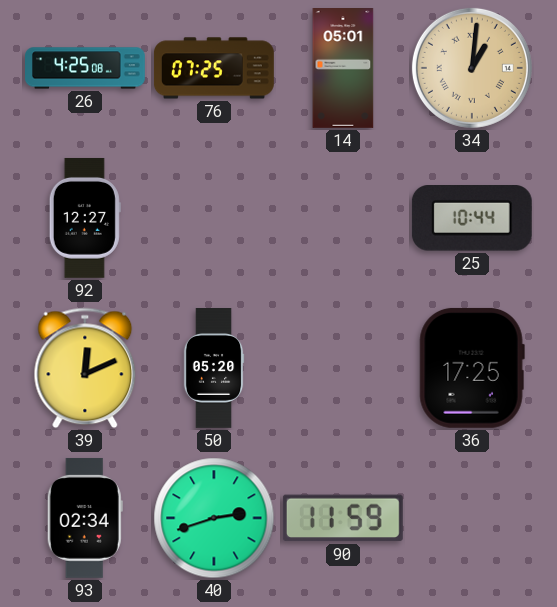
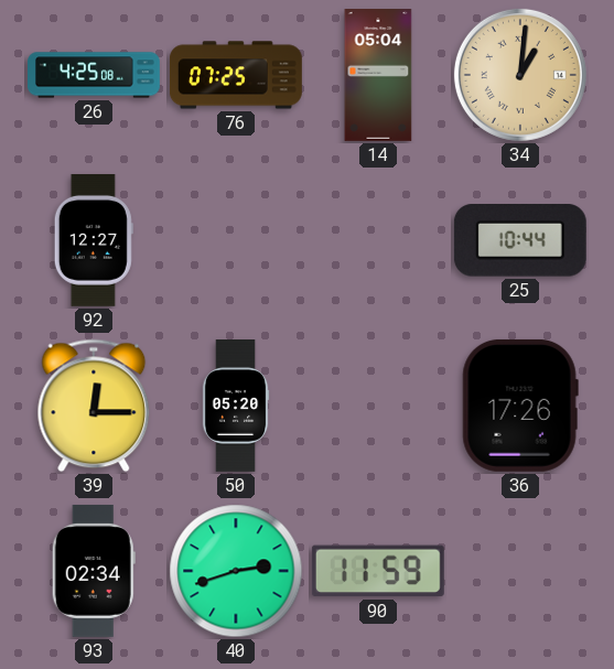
14: 05:01 -> 05:04
39: 12:11 -> 12:15
36: 17:25 -> 17:26
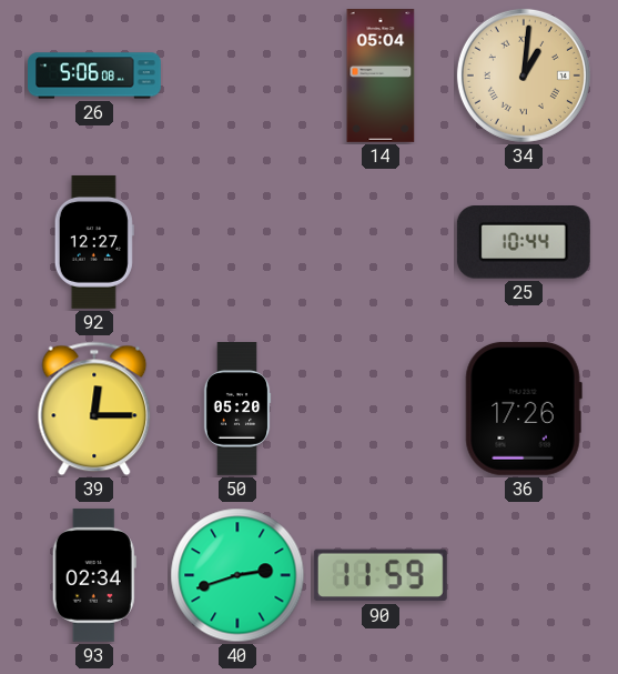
26: 4:25 -> 5:06
76: 07:25 -> none
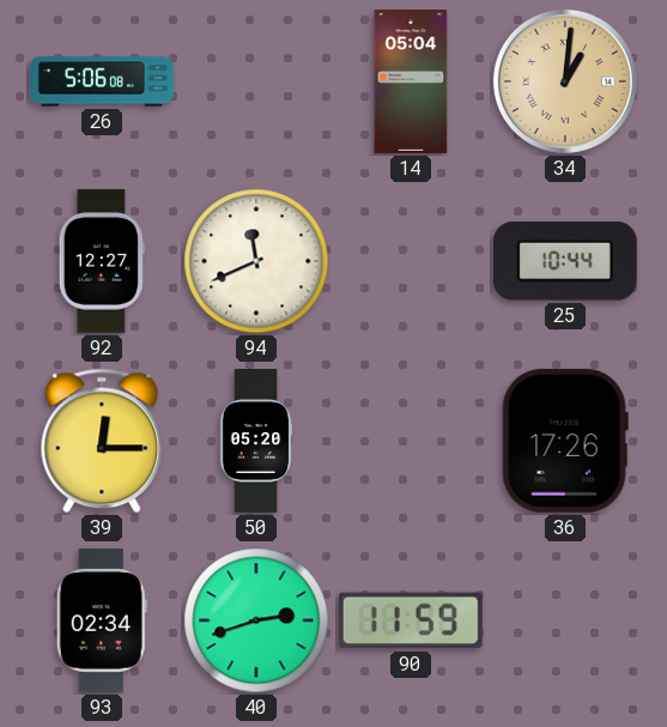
94: none -> 11:41
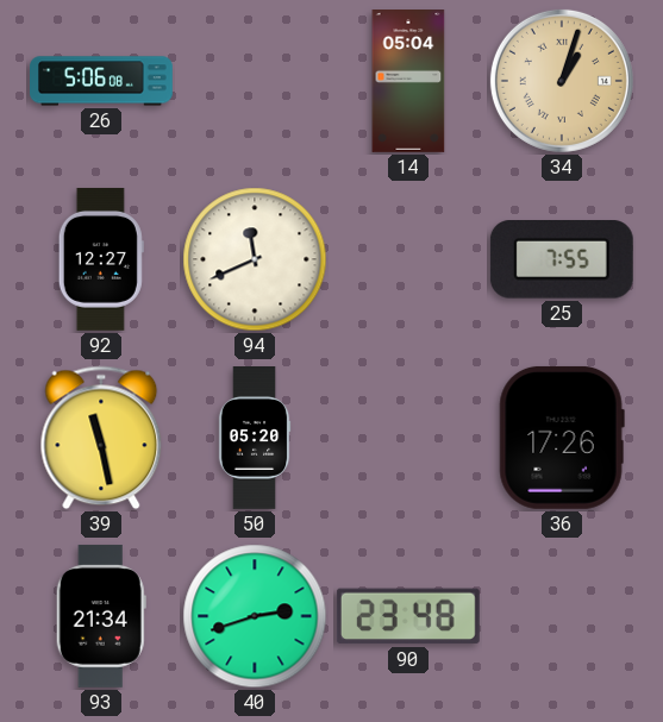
34: 1:01 -> 1:03
25: 10:44 -> 7:55
39: 12:15 -> 11:28
93: 02:34 -> 21:34
90: 11:59 -> 23:48
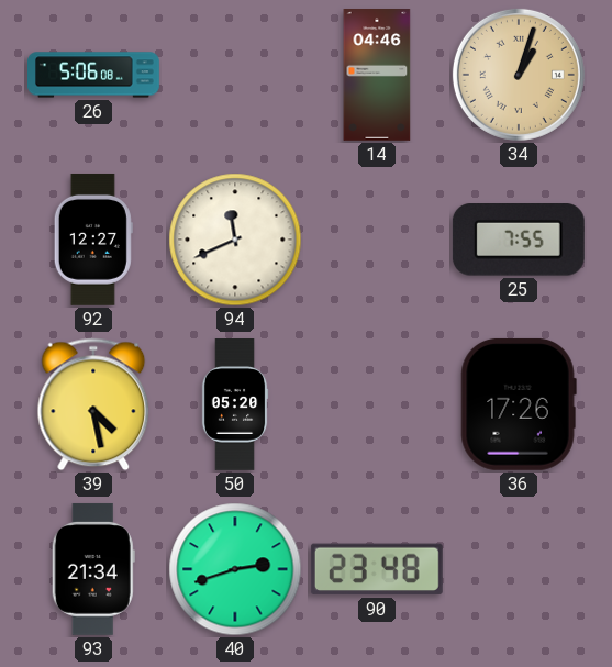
14: 05:04 -> 04:46
39: 11:28 -> 4:28
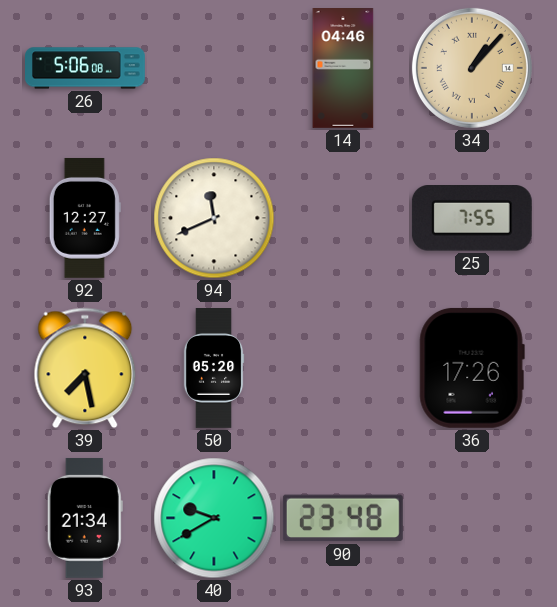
34: 1:03 -> 1:07
39: 4:28 -> 7:28
40: 2:42 -> 9:40
